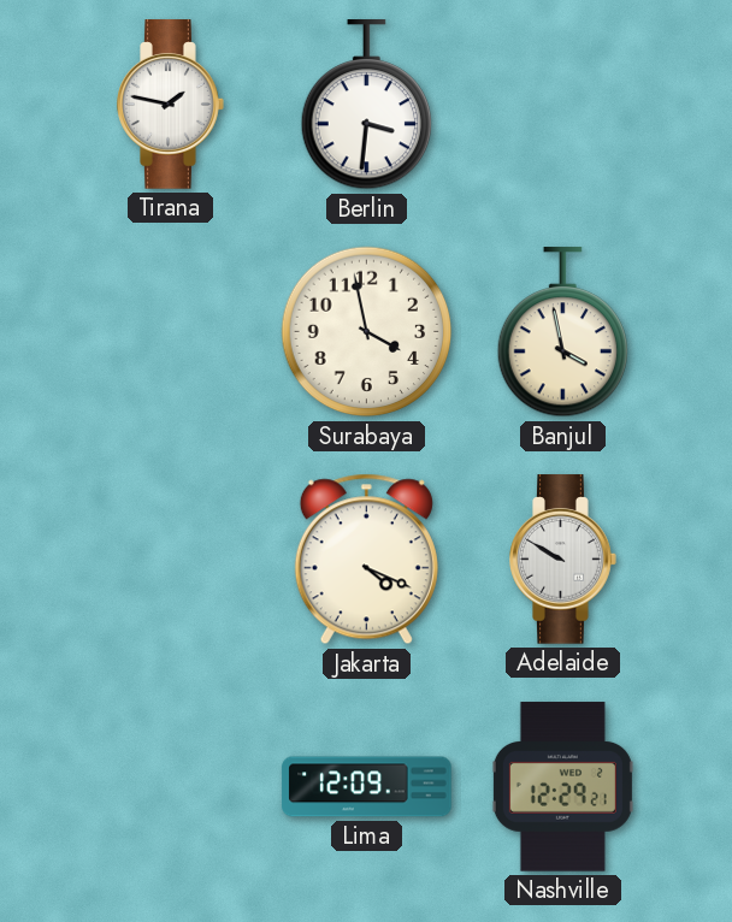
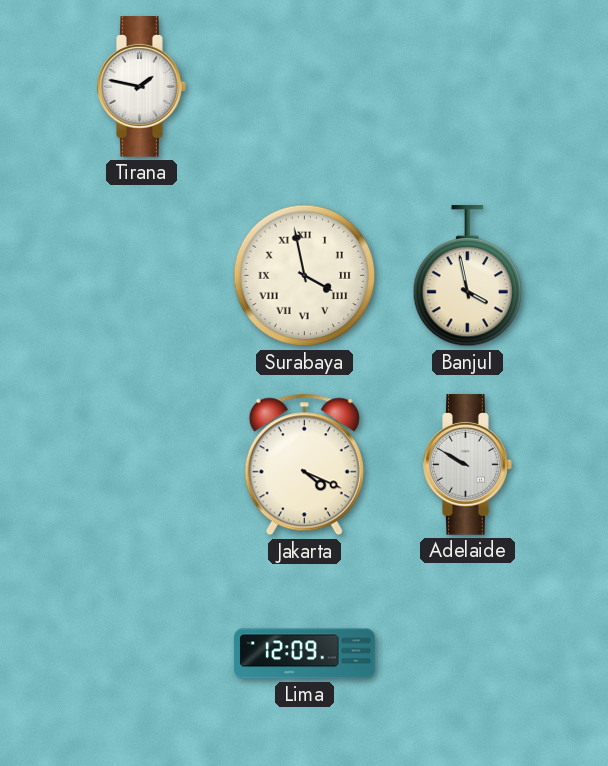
Berlin: 3:31 -> none
Surabaya numerals: Arabic -> Roman
Nashville: 12:29 -> none
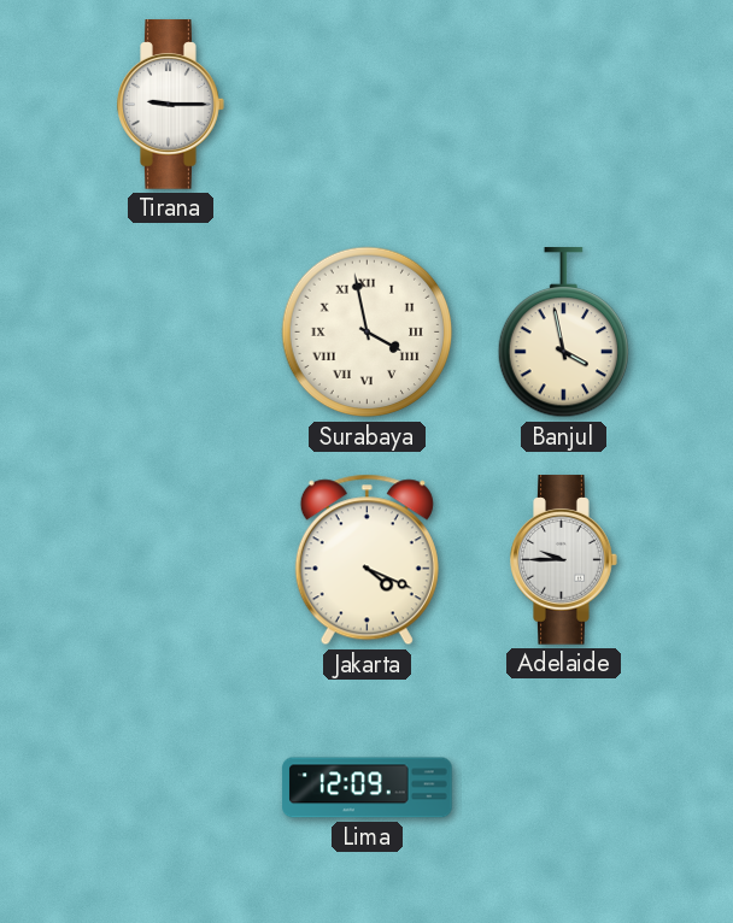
Tirana: 1:47 -> 9:15
Adelaide: 9:50 -> 9:45
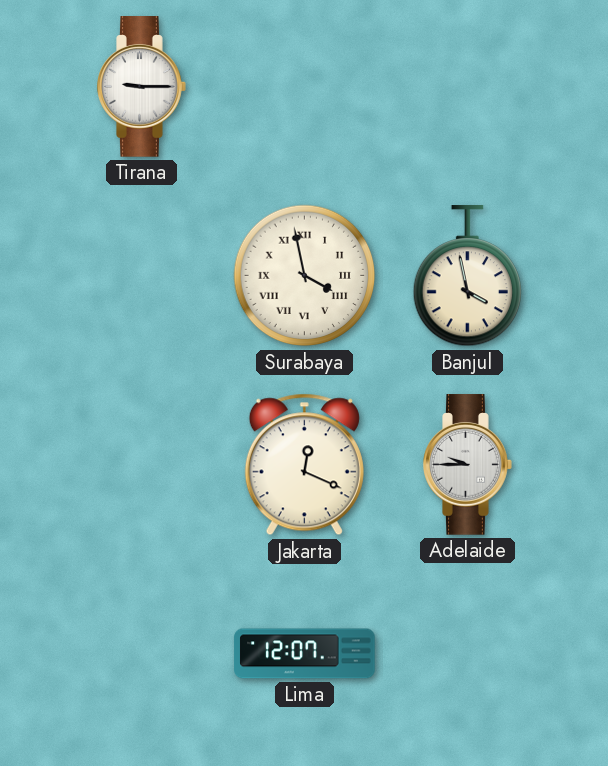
Jakarta: 4:19 -> 12:19
Lima: 12:09 -> 12:07
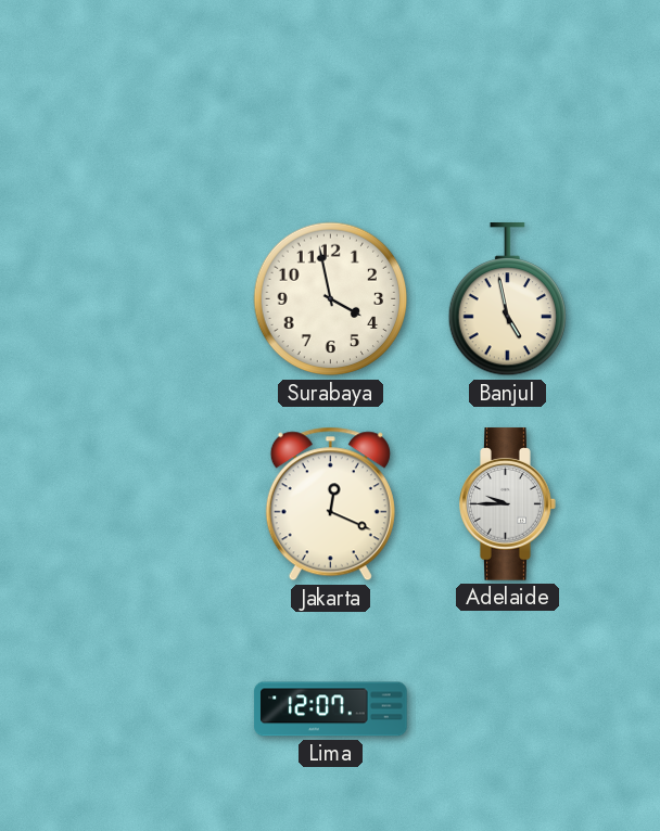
Tirana: 9:15 -> none
Surabaya numerals: Roman -> Arabic
Banjul: 3:58 -> 4:58
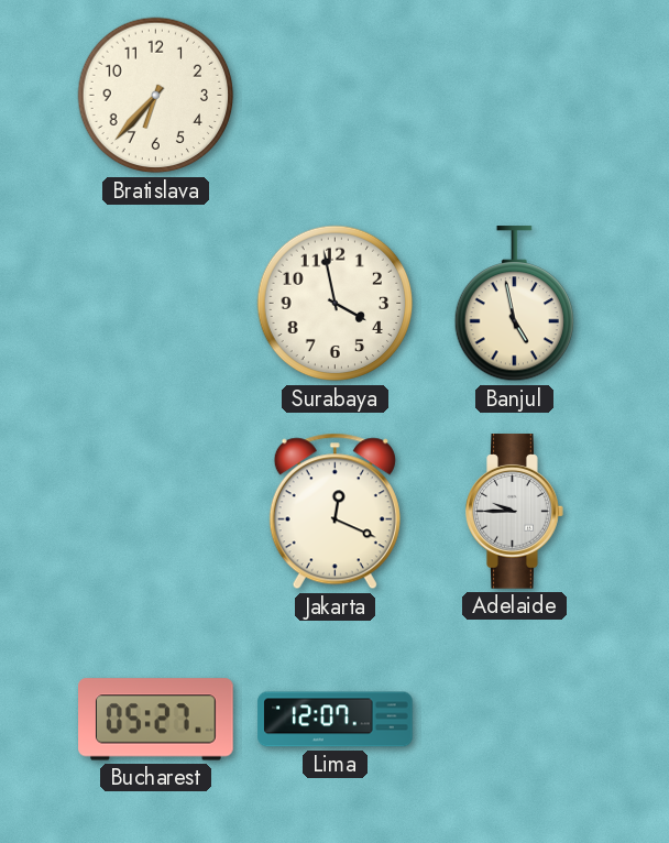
Bratislava: none -> 6:37
Bucharest: none -> 05:27
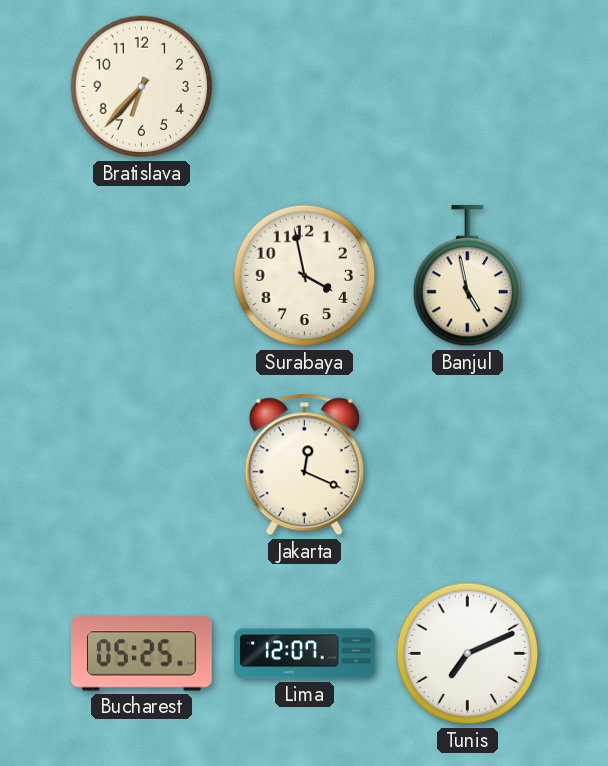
Adelaide: 9:45 -> none
Bucharest: 05:27 -> 05:25
Tunis: none -> 7:11
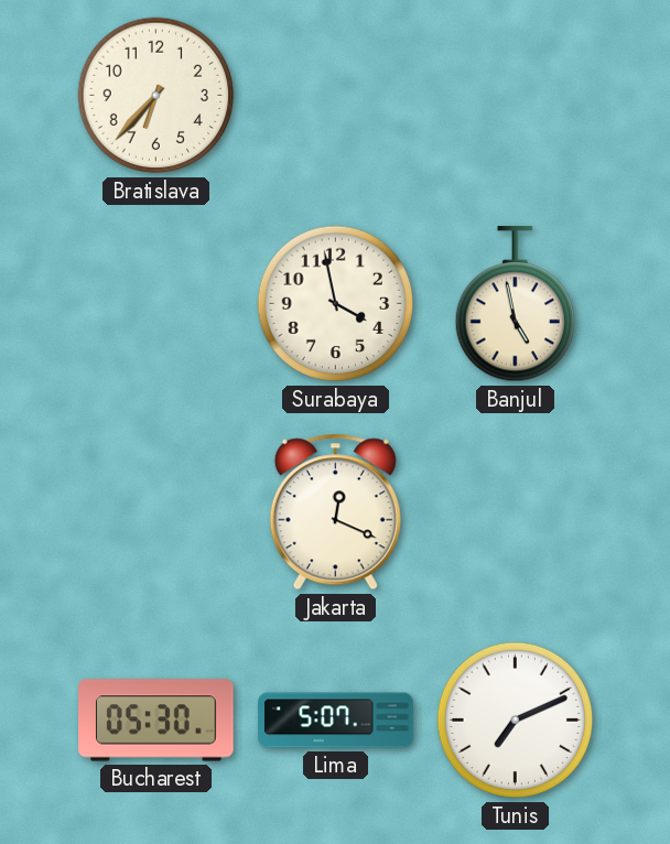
Bucharest: 05:25 -> 05:30
Lima: 12:07 -> 5:07
